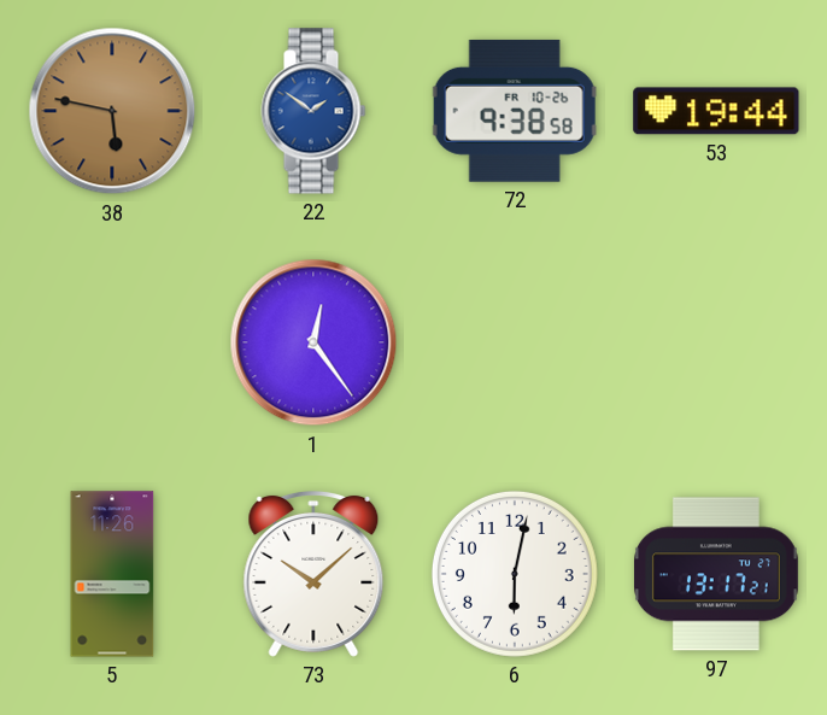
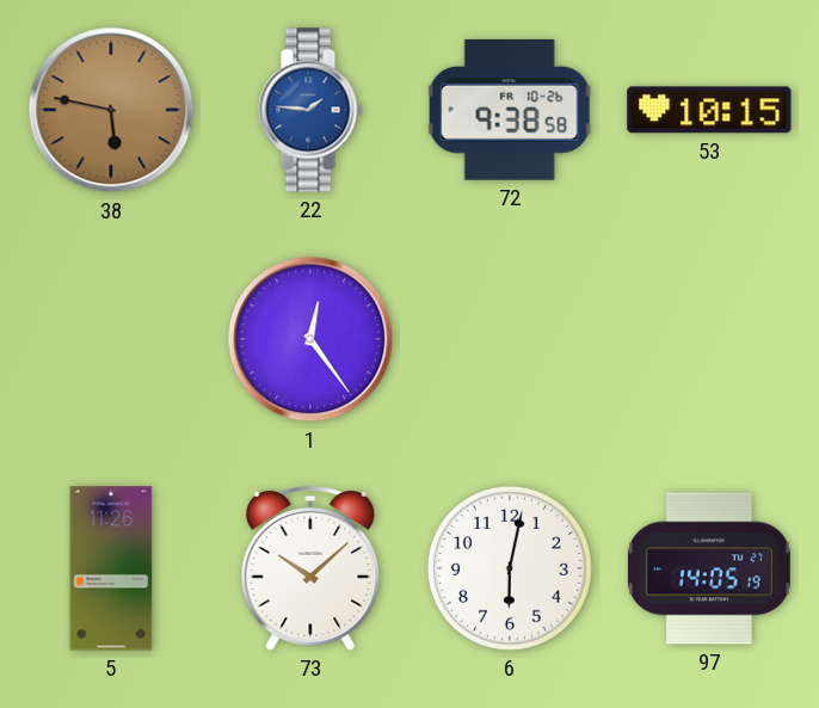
22: 1:51 -> 1:46
53: 19:44 -> 10:15
97: 13:17 -> 14:05
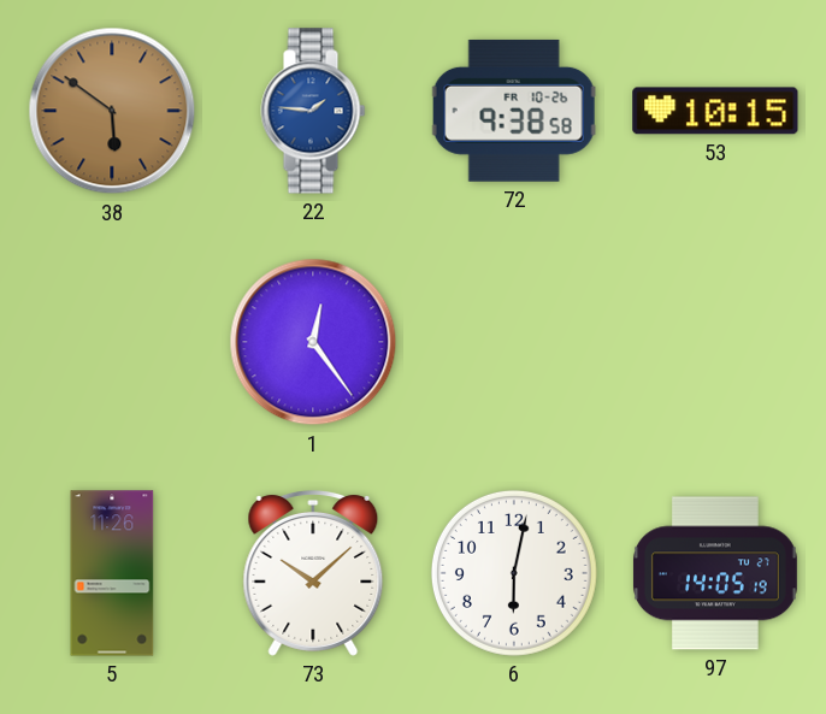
38: 5:47 -> 5:51
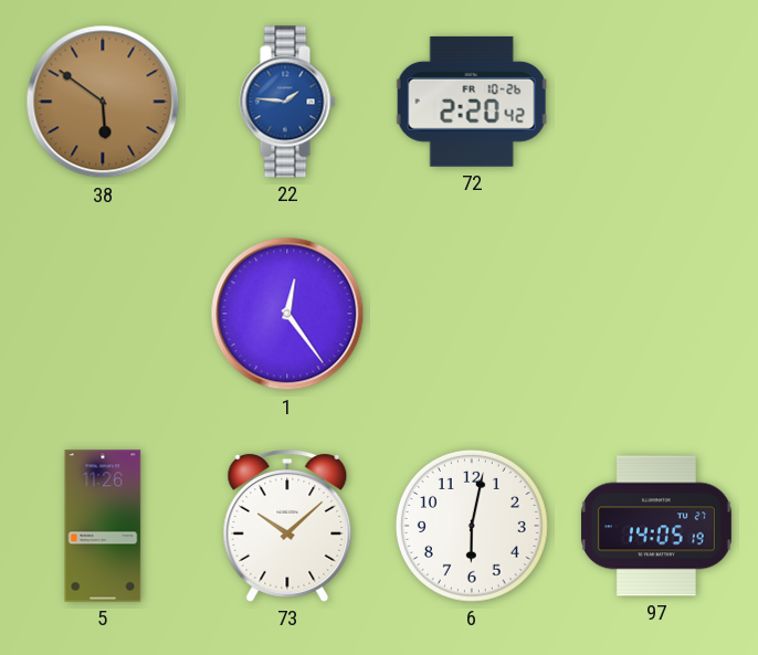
72: 9:38 -> 2:20
53: 10:15 -> none
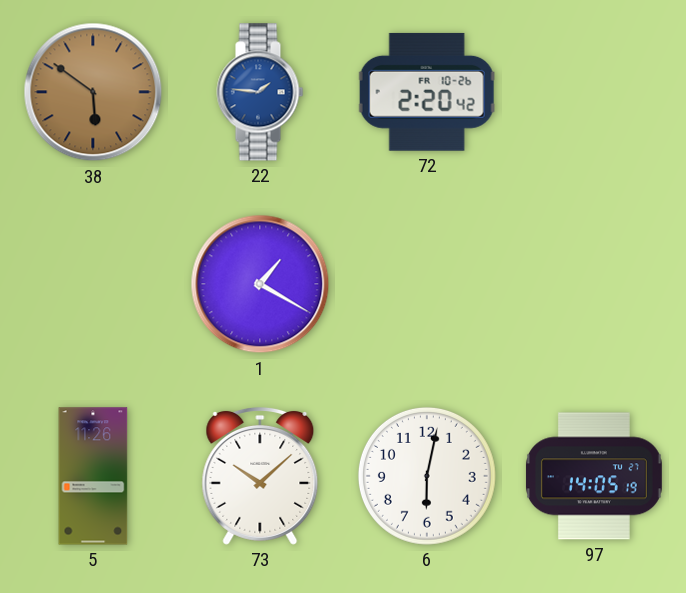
1: 12:24 -> 1:20
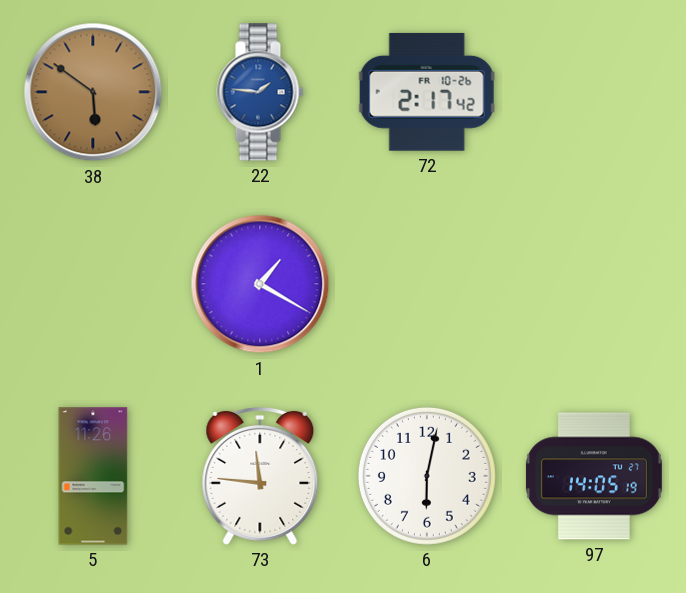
72: 2:20 -> 2:17
73: 10:08 -> 11:46
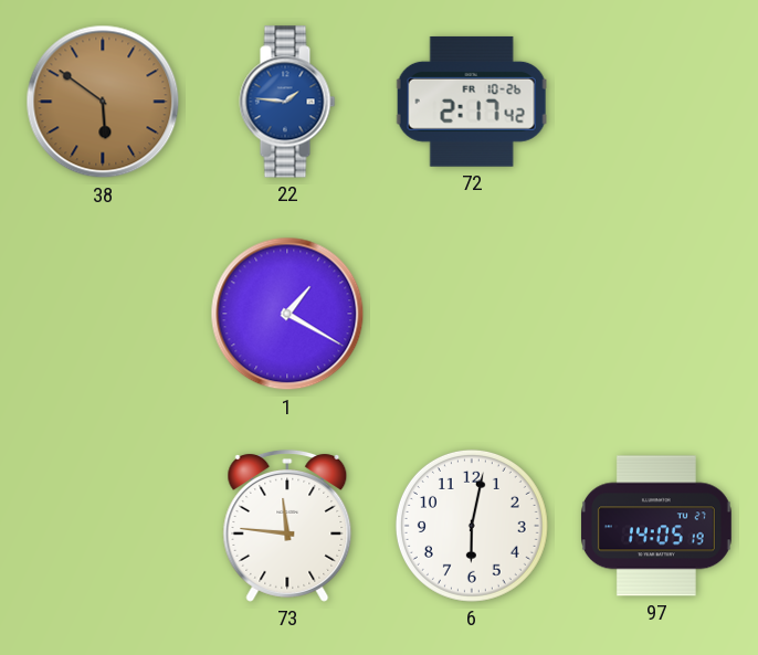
5: 11:26 -> none
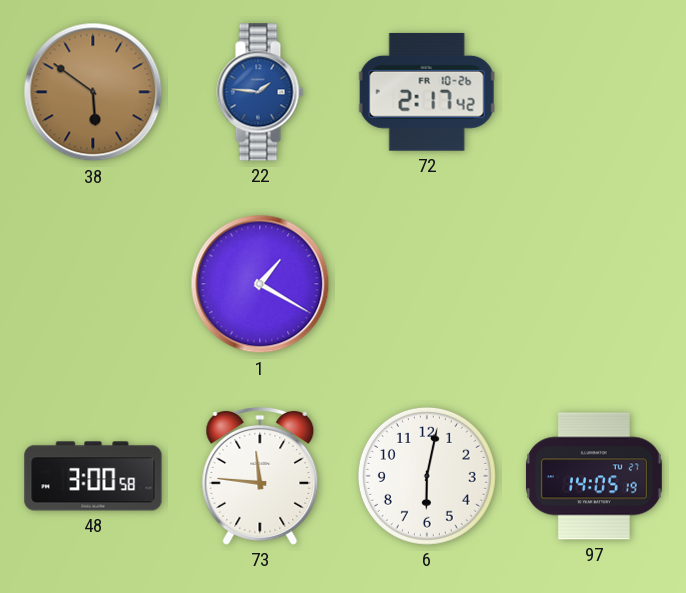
48: none -> 3:00
